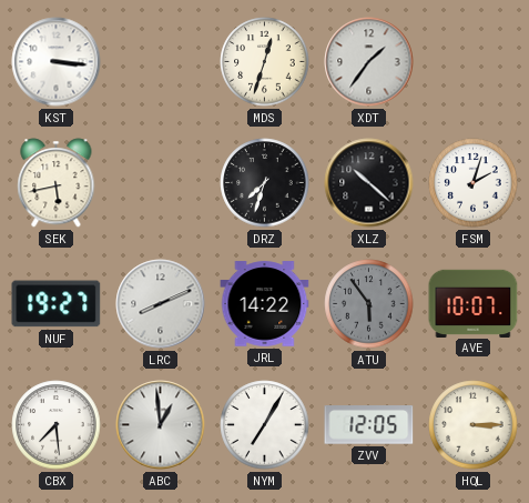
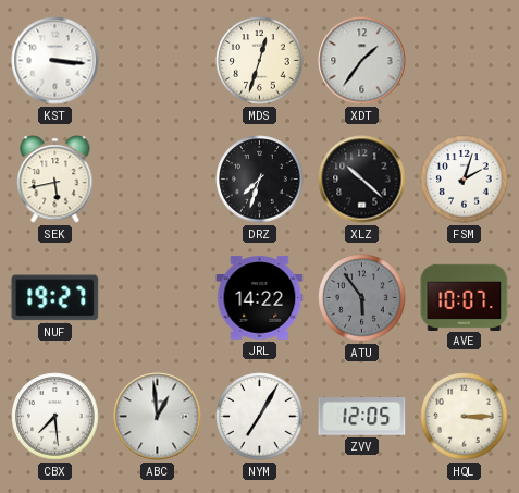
LRC: 8:11 -> none
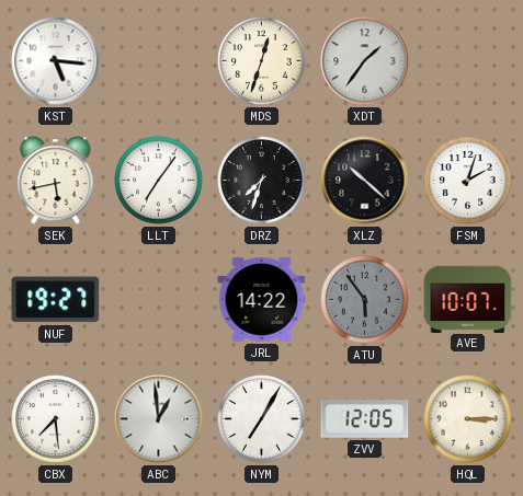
KST: 3:16 -> 5:16
LLT: none -> 7:06
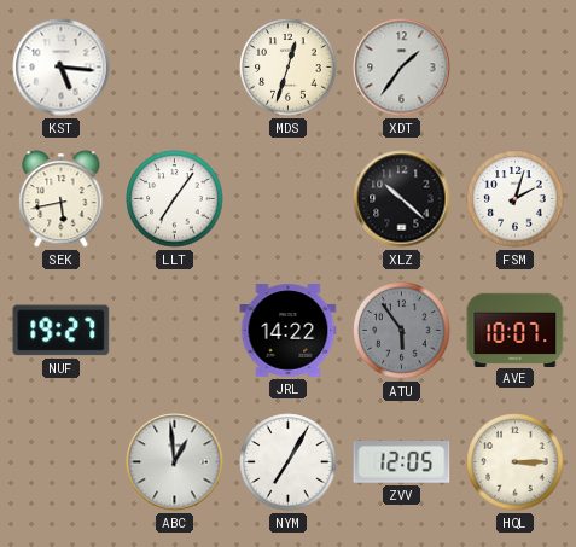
DRZ: 7:33 -> none
CBX: 7:29 -> none
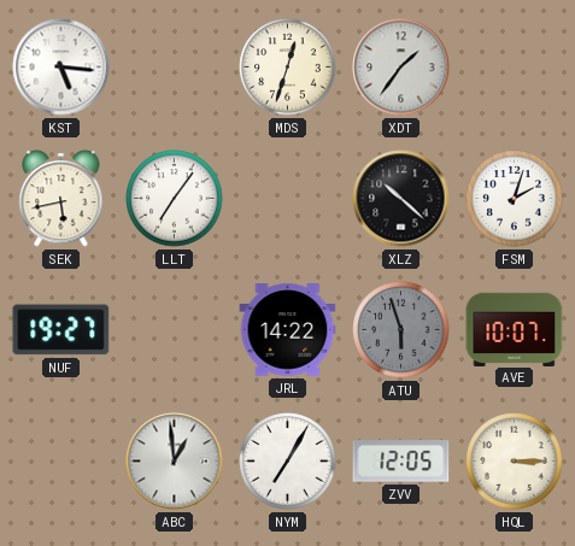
ATU: 5:54 -> 5:57
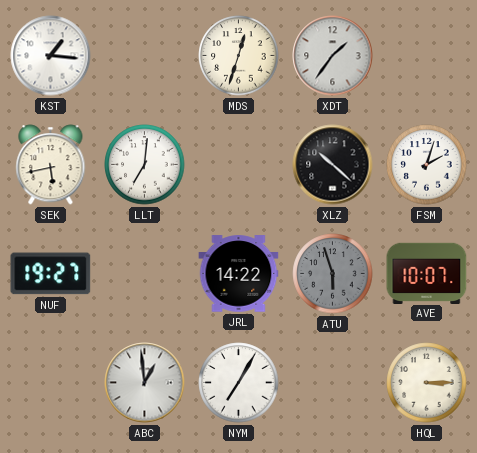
KST: 5:16 -> 1:16
LLT: 7:06 -> 7:01
ZVV: 12:05 -> none
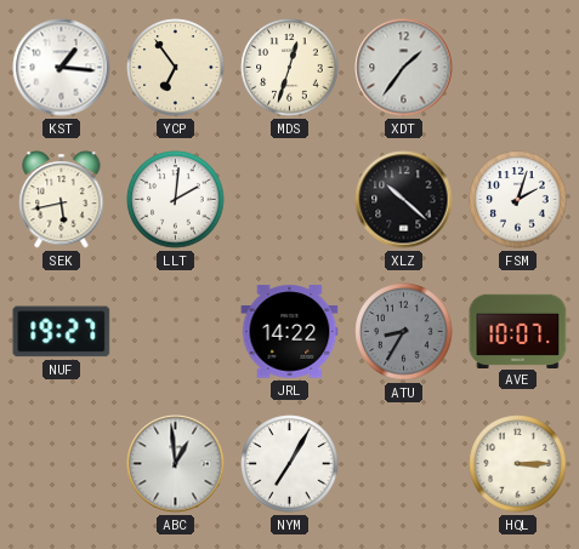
YCP: none -> 6:54
LLT: 7:01 -> 2:01
ATU: 5:57 -> 8:35
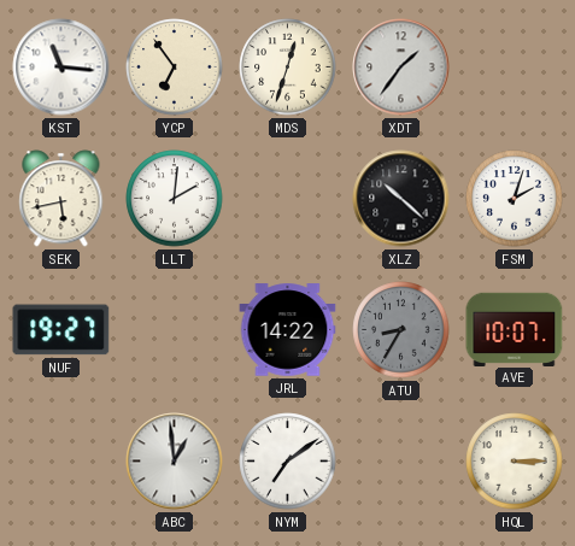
KST: 1:16 -> 11:16
NYM: 7:05 -> 7:09
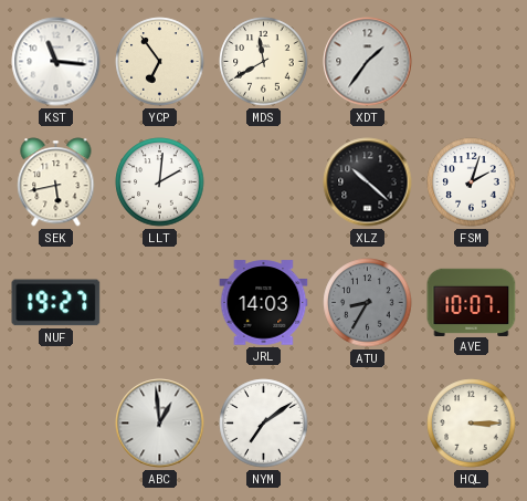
MDS: 12:33 -> 11:40
JRL: 14:22 -> 14:03
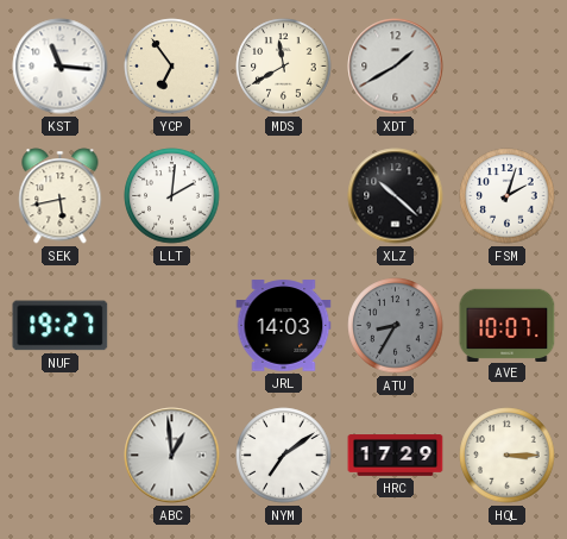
XDT: 1:36 -> 1:40
HRC: none -> 17:29
